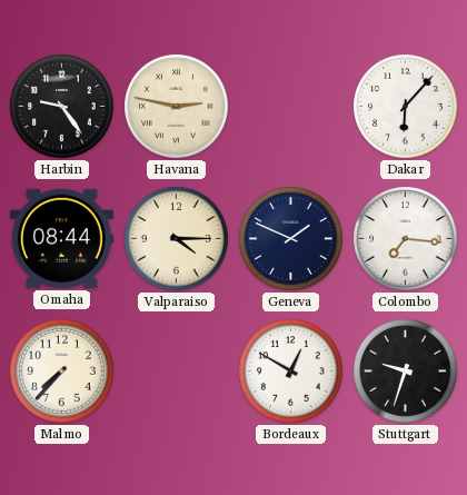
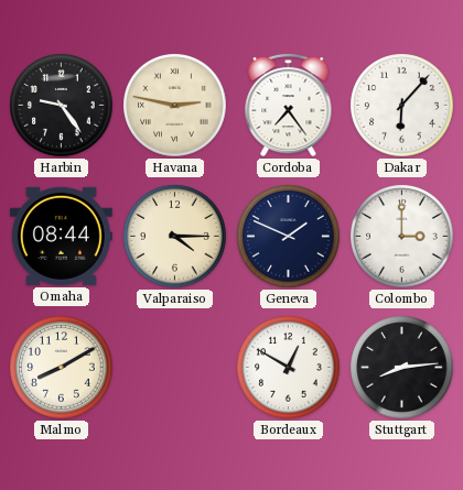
Cordoba: none -> 7:24
Colombo: 7:16 -> 3:00
Malmo: 7:37 -> 8:10
Stuttgart: 9:33 -> 8:14
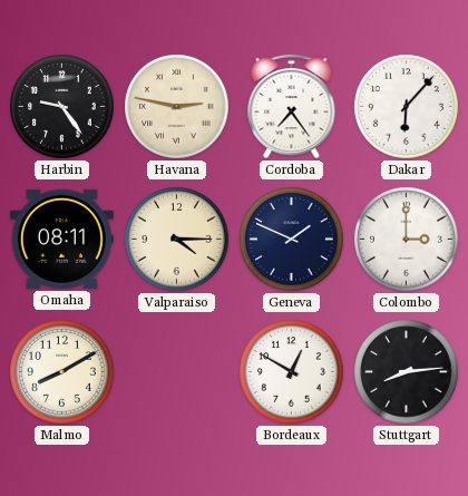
Omaha: 08:44 -> 08:11
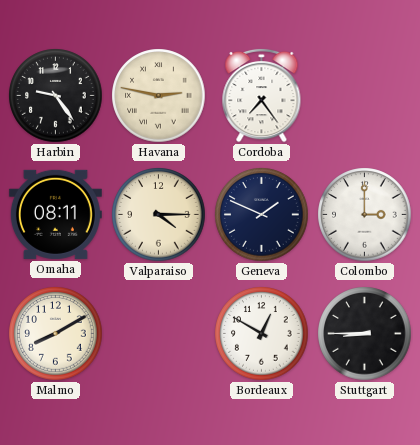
Dakar: 6:07 -> none
Stuttgart: 8:14 -> 8:45
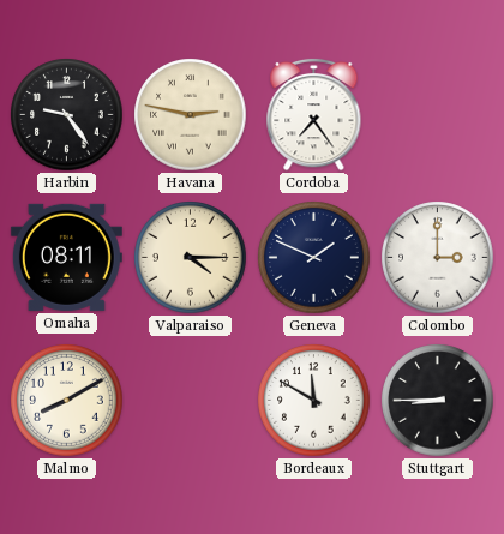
Bordeaux: 12:50 -> 11:50
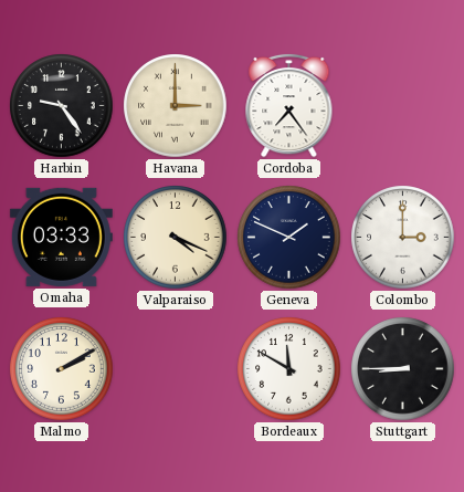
Havana: 2:47 -> 3:00
Omaha: 08:11 -> 03:33
Valparaiso: 4:15 -> 4:19
Malmo: 8:10 -> 2:10
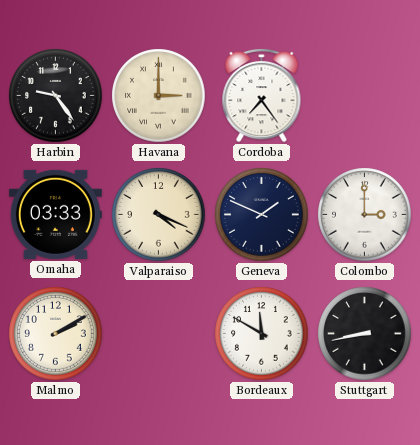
Stuttgart: 8:45 -> 8:43
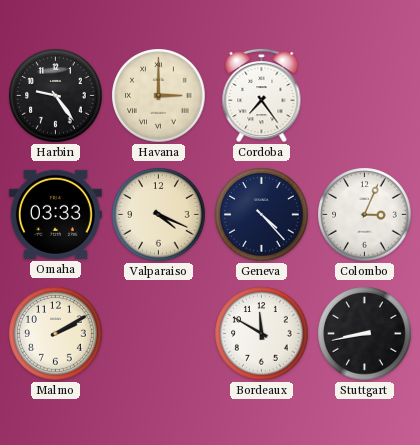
Geneva: 1:49 -> 4:23
Colombo: 3:00 -> 3:04
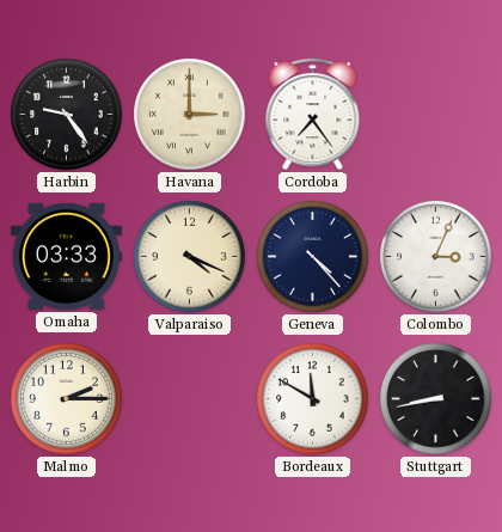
Malmo: 2:10 -> 2:15
